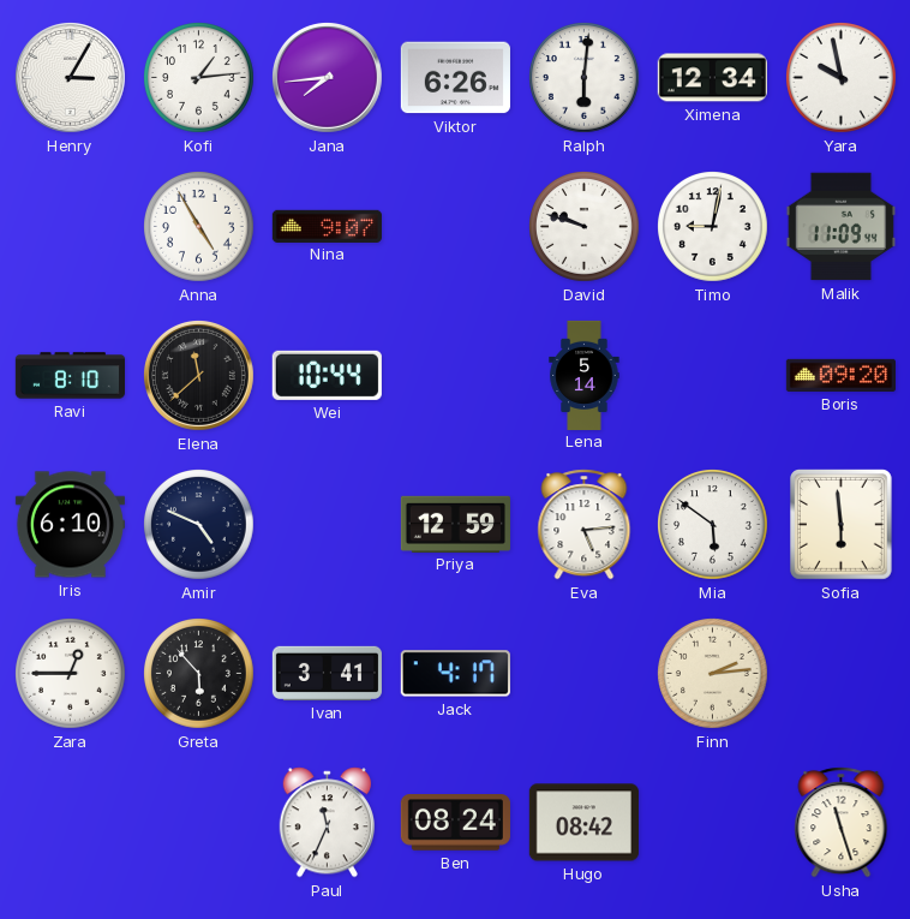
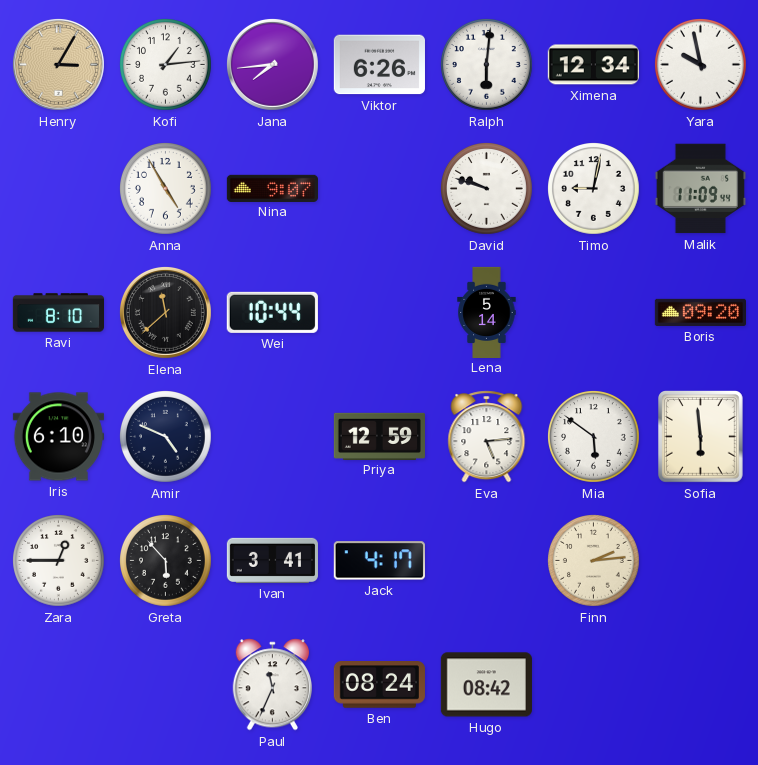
Henry dial: white -> champagne
Usha: 11:27 -> none
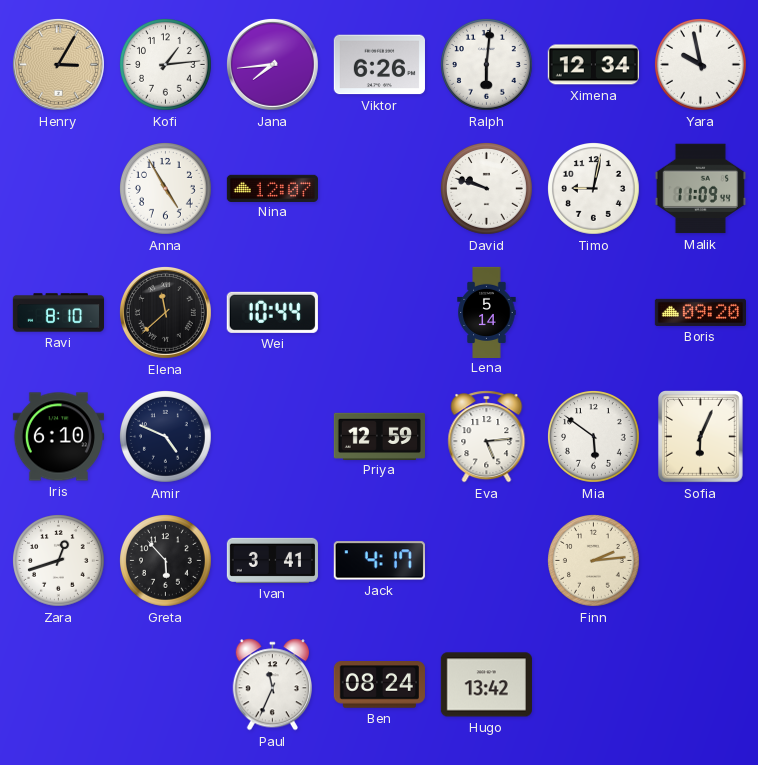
Nina: 9:07 -> 12:07
Sofia: 5:59 -> 6:04
Zara: 12:45 -> 12:42
Hugo: 08:42 -> 13:42
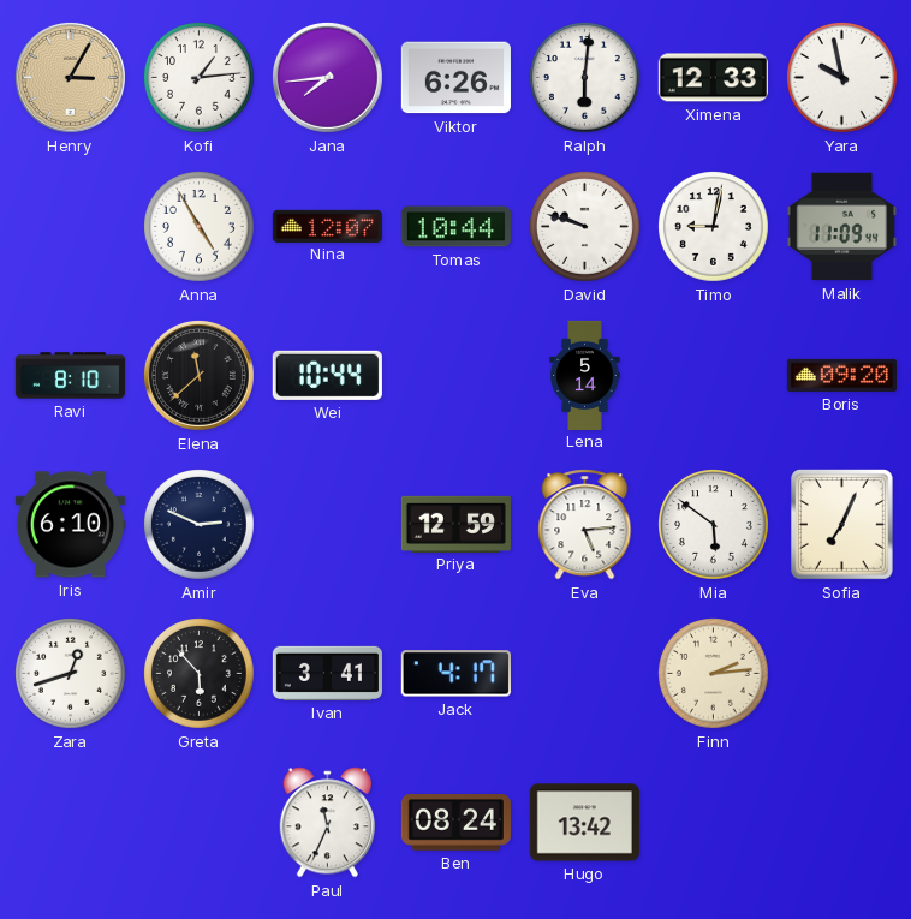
Ximena: 12:34 -> 12:33
Tomas: none -> 10:44
Amir: 4:49 -> 2:49
Sofia: 6:04 -> 7:04
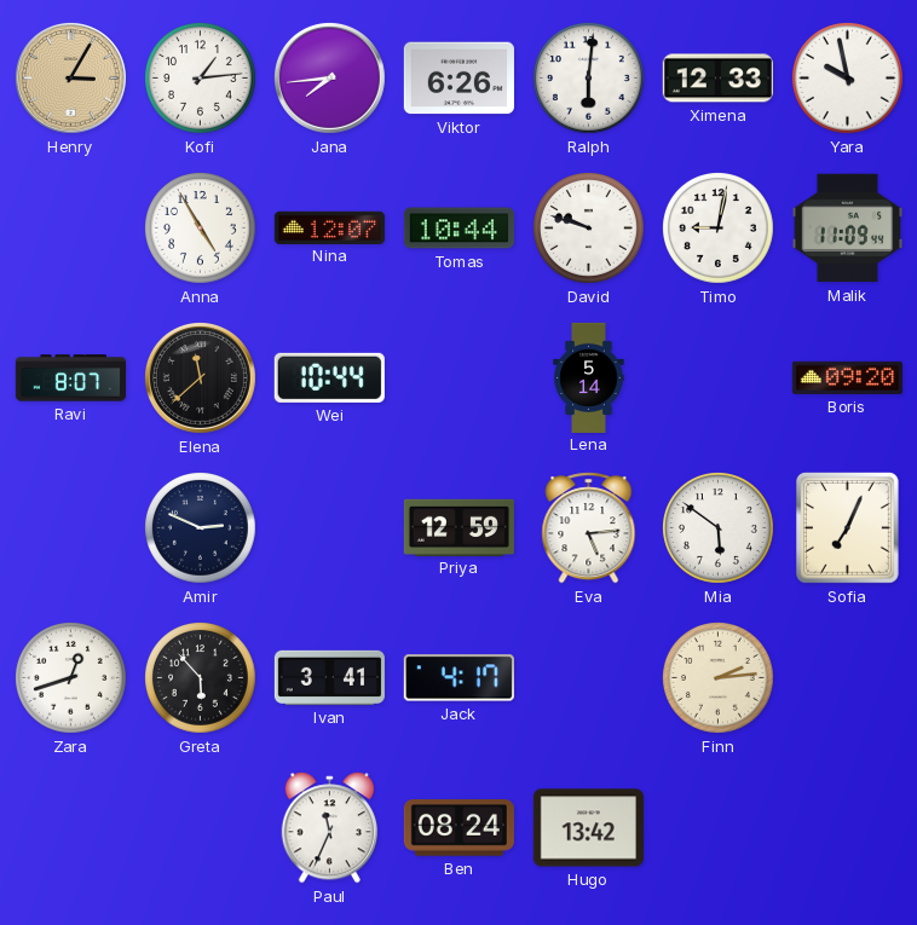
Ravi: 8:10 -> 8:07
Iris: 6:10 -> none
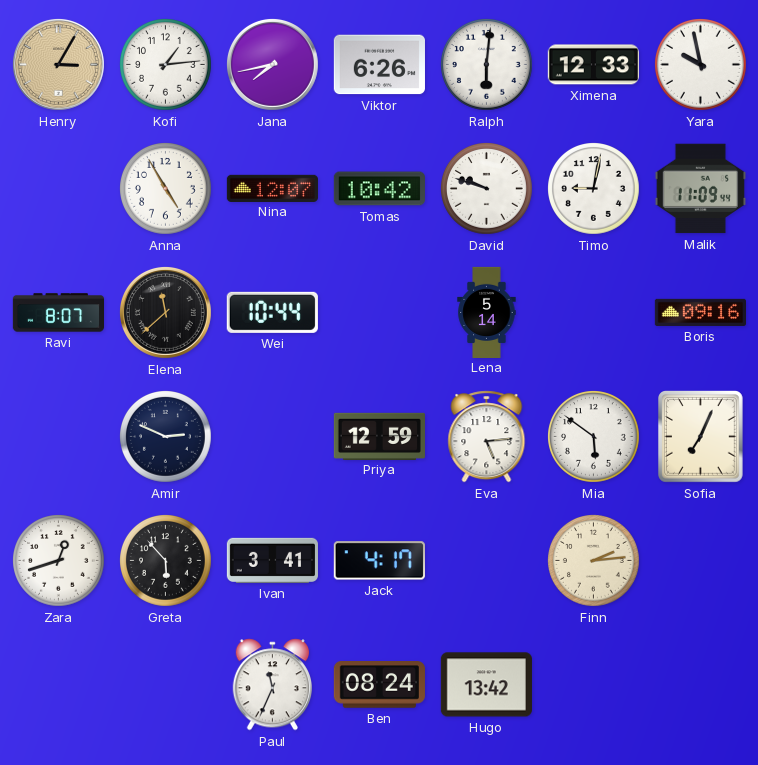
Jana: 7:44 -> 7:43
Tomas: 10:44 -> 10:42
Boris: 09:20 -> 09:16
